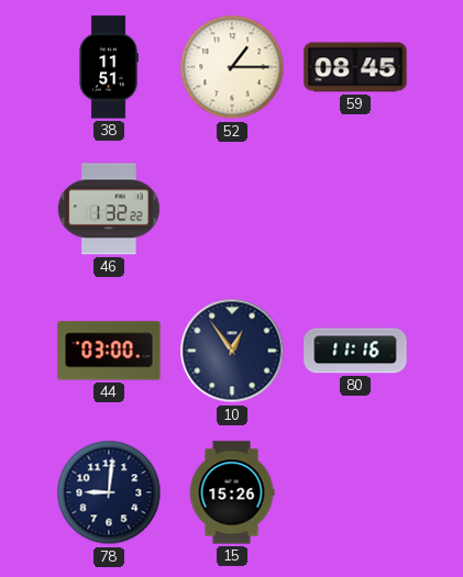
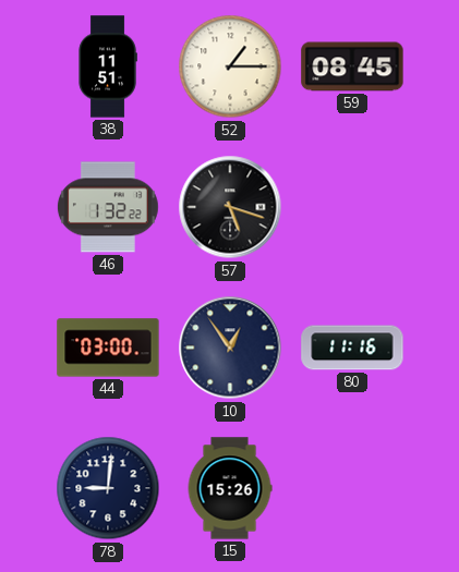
57: none -> 5:18
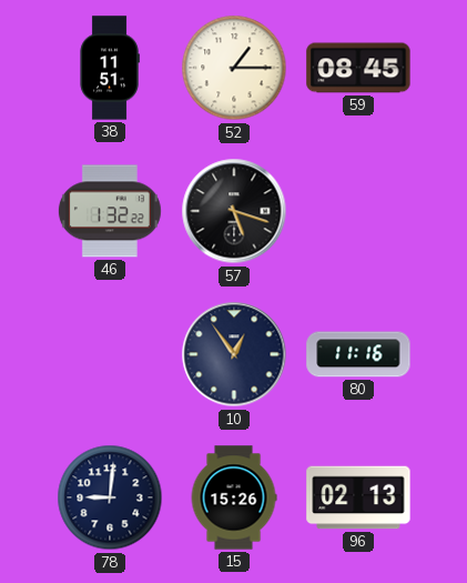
44: 03:00 -> none
96: none -> 02:13
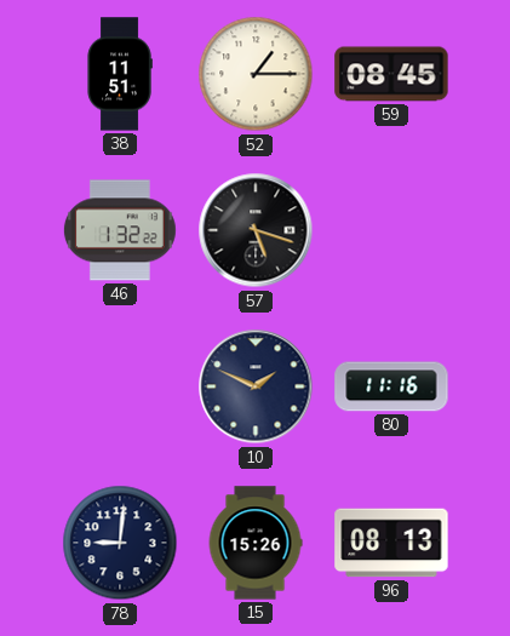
10: 12:54 -> 1:49
96: 02:13 -> 08:13
